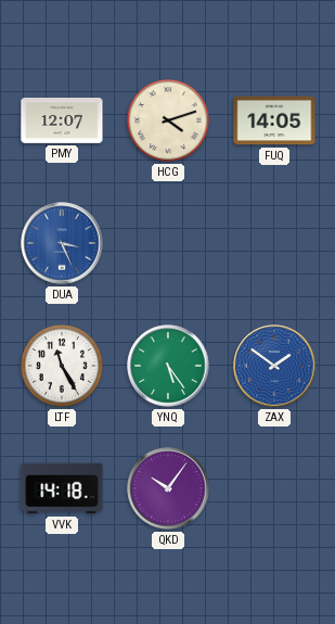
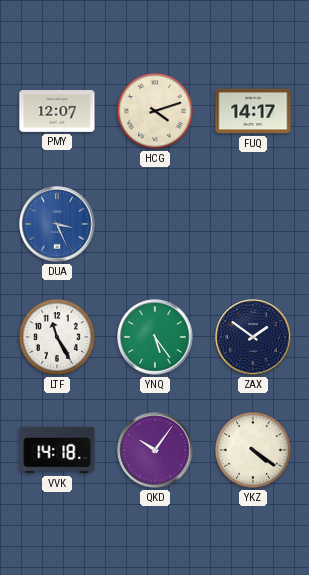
FUQ: 14:05 -> 14:17
ZAX dial: blue -> navy
YKZ: none -> 4:21
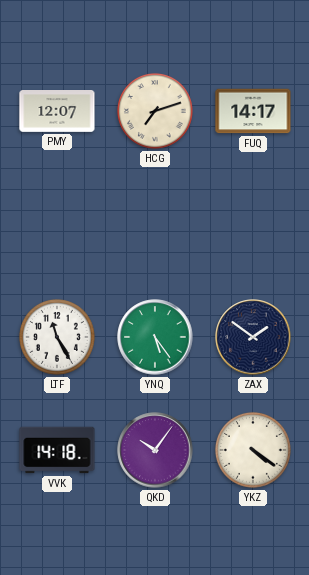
HCG: 4:12 -> 7:12
DUA: 3:26 -> none
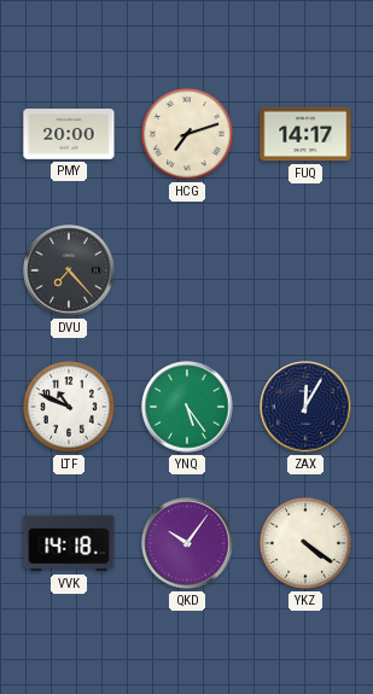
PMY: 12:07 -> 20:00
DVU: none -> 7:23
LTF: 11:25 -> 10:49
ZAX: 1:51 -> 12:05
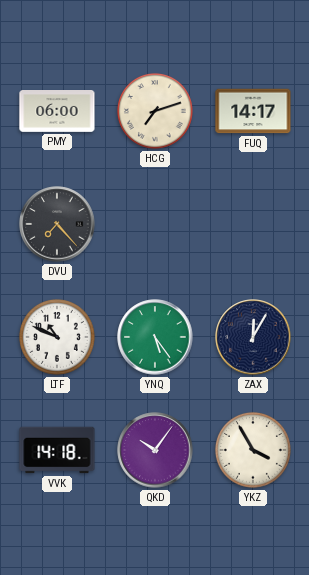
PMY: 20:00 -> 06:00
YKZ: 4:21 -> 3:55
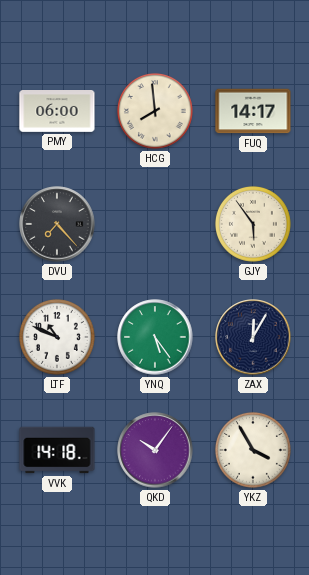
HCG: 7:12 -> 7:59
GJY: none -> 5:54
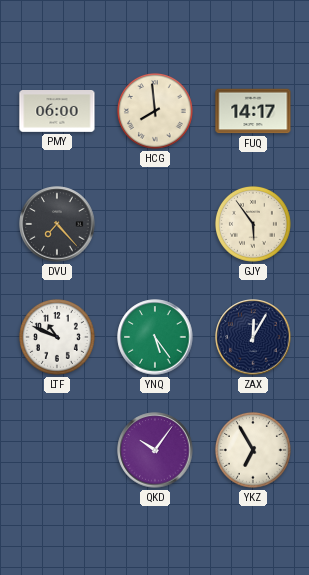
VVK: 14:18 -> none
YKZ: 3:55 -> 6:55
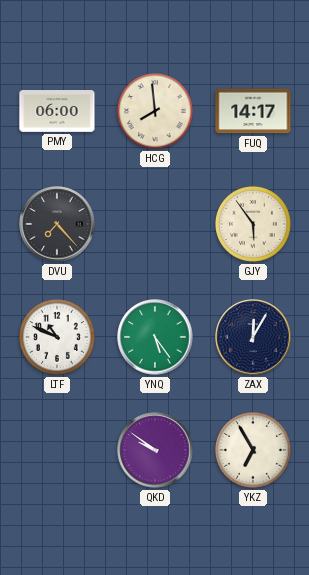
QKD: 10:06 -> 9:51
